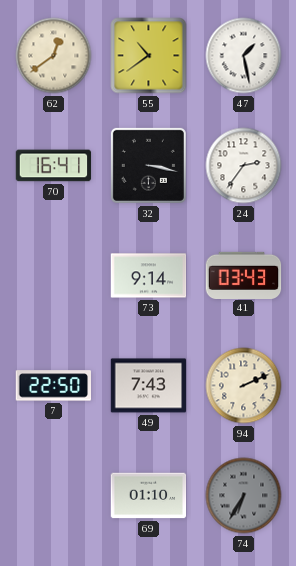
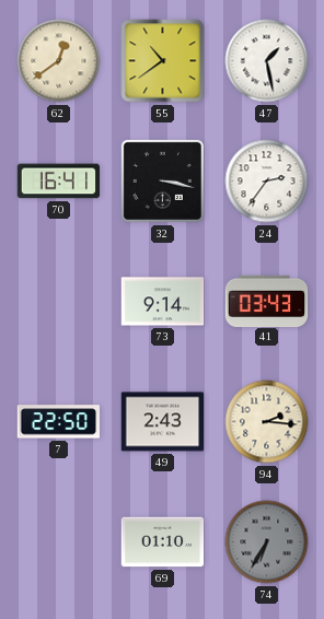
49: 7:43 -> 2:43
94: 2:11 -> 2:16
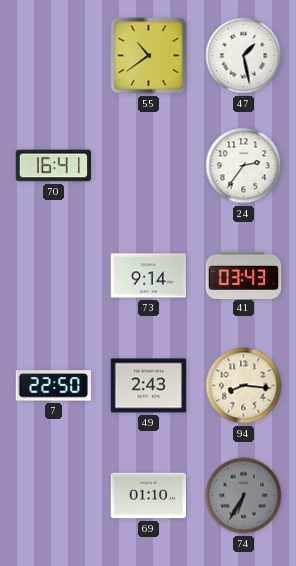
62: 12:39 -> none
32: 3:17 -> none
94: 2:16 -> 8:16
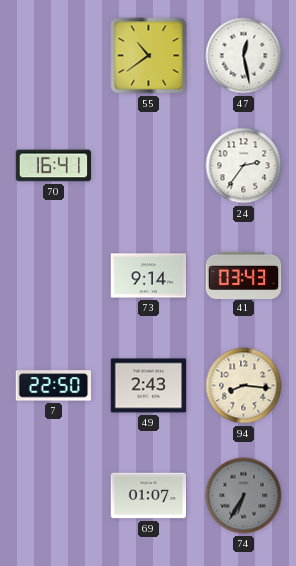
47: 1:28 -> 12:28
69: 01:10 -> 01:07
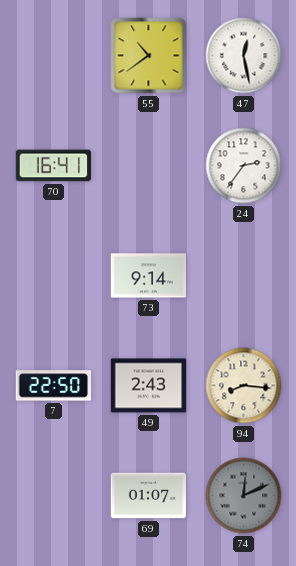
41: 03:43 -> none
74: 6:35 -> 12:11
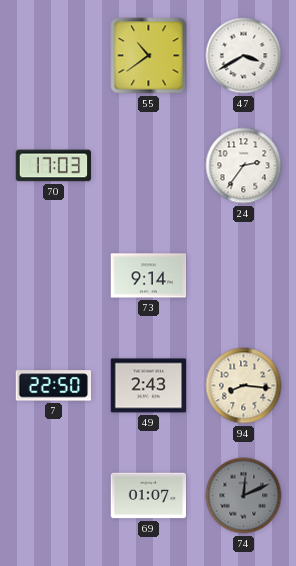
47: 12:28 -> 3:40
70: 16:41 -> 17:03
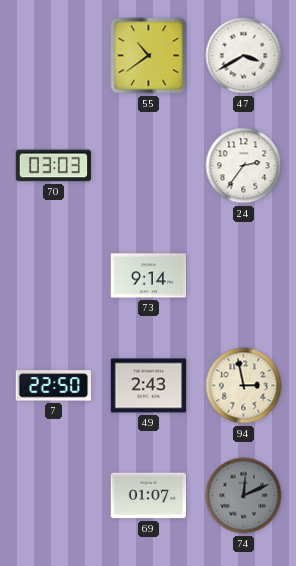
70: 17:03 -> 03:03
94: 8:16 -> 2:58
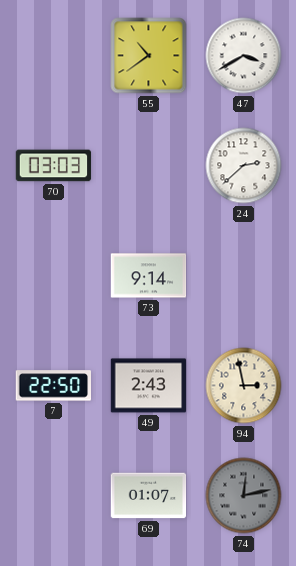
24: 2:36 -> 2:38
74: 12:11 -> 12:13
